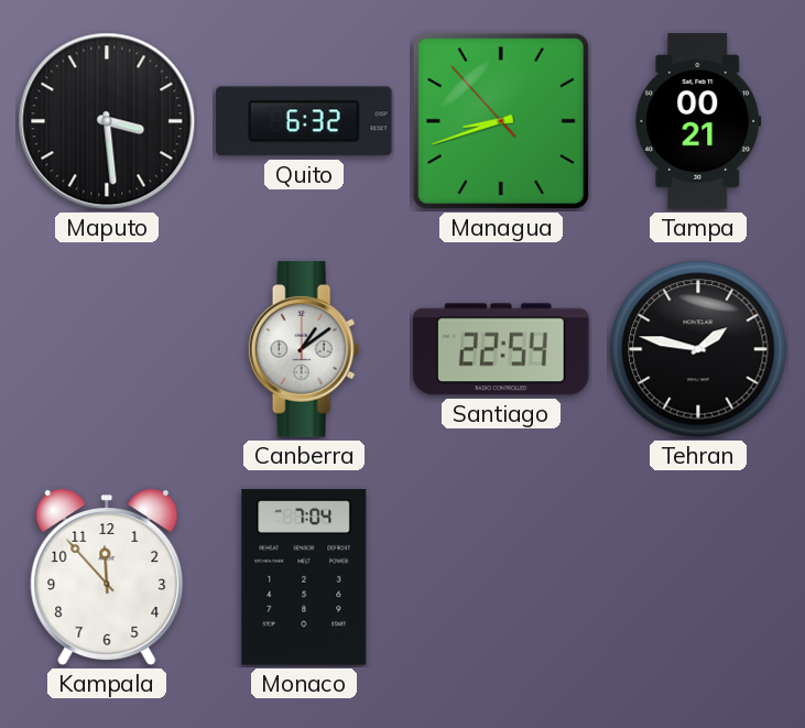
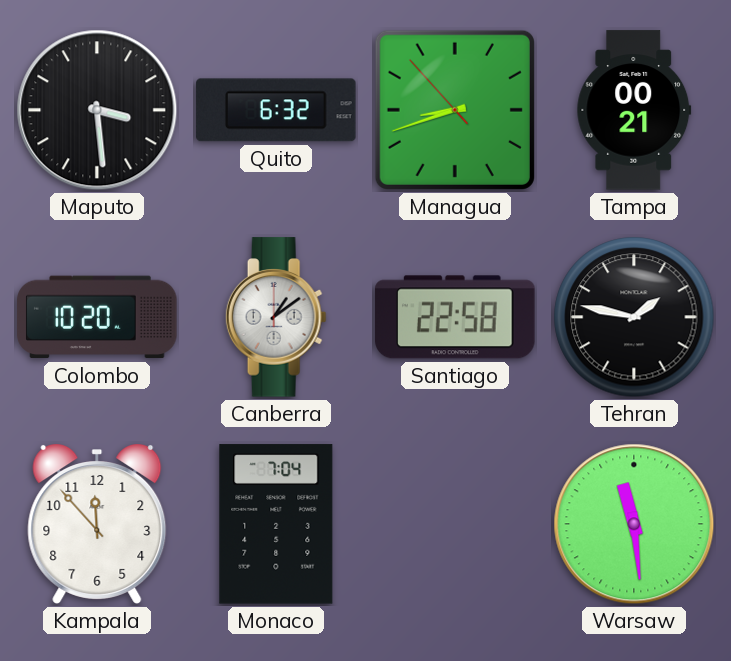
Colombo: none -> 10:20
Santiago: 22:54 -> 22:58
Warsaw: none -> 11:29
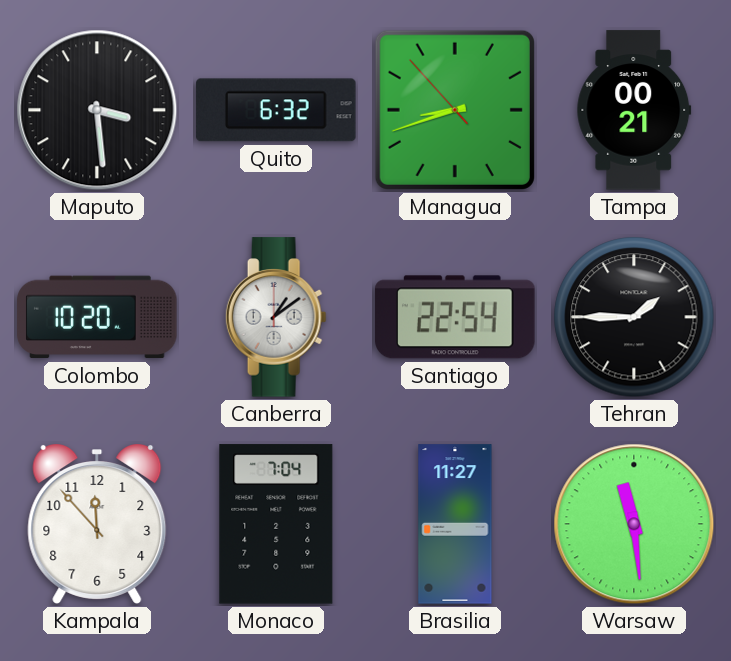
Santiago: 22:58 -> 22:54
Tehran: 1:47 -> 1:45
Brasilia: none -> 11:27
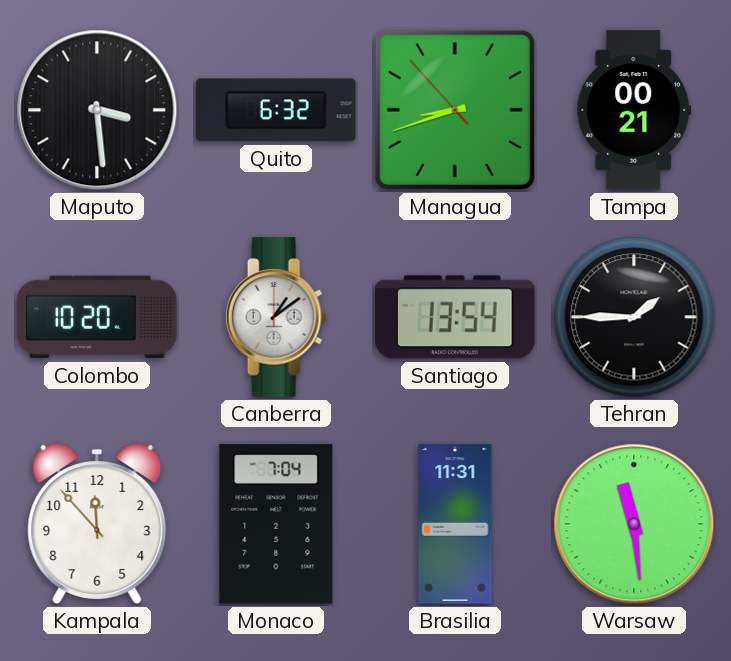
Santiago: 22:54 -> 13:54
Brasilia: 11:27 -> 11:31
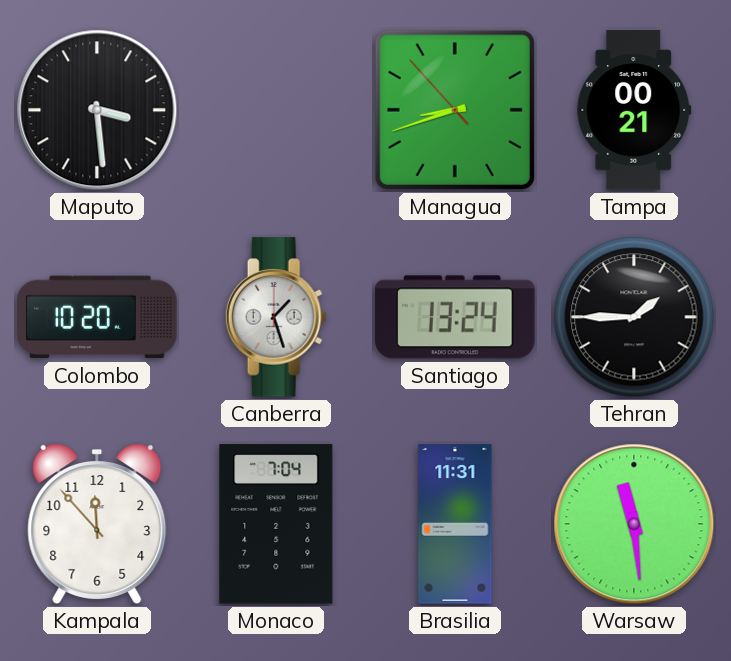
Quito: 6:32 -> none
Canberra: 1:09 -> 1:27
Santiago: 13:54 -> 13:24
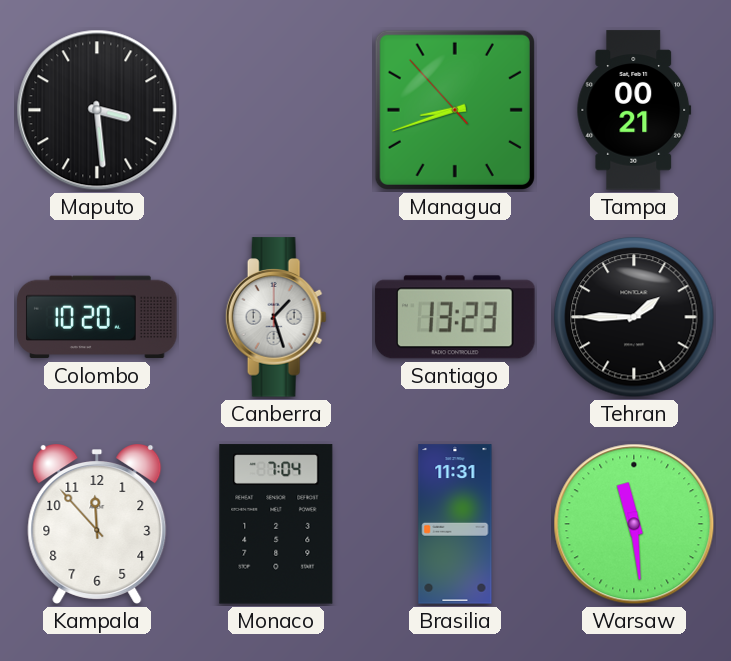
Santiago: 13:24 -> 13:23
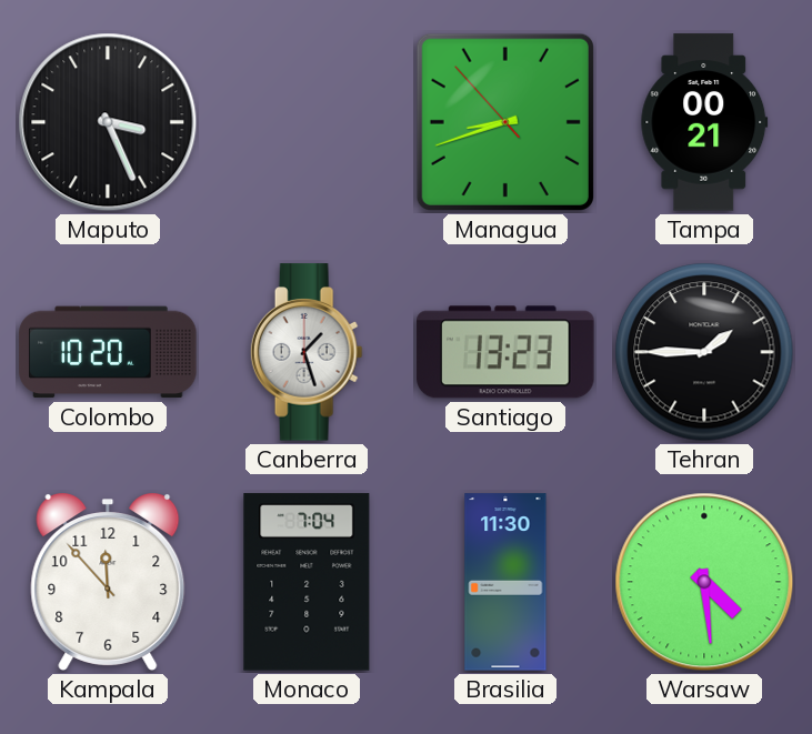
Maputo: 3:29 -> 3:26
Brasilia: 11:31 -> 11:30
Warsaw: 11:29 -> 4:29
